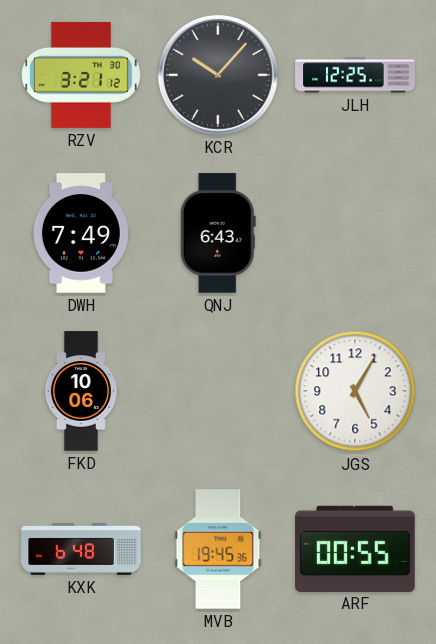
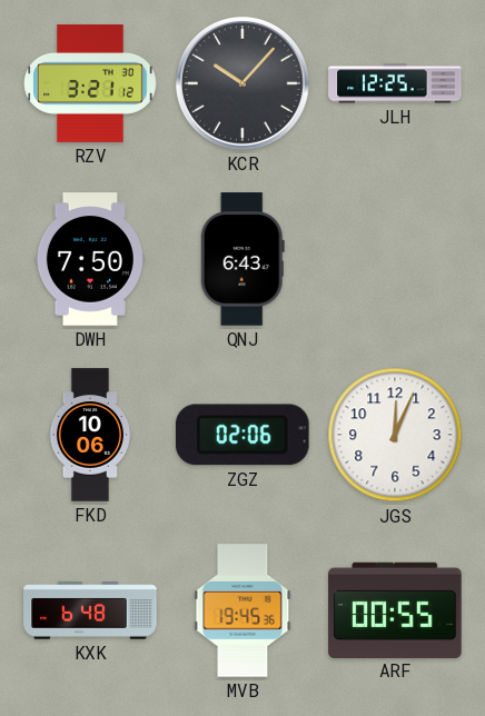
DWH: 7:49 -> 7:50
ZGZ: none -> 02:06
JGS: 5:05 -> 12:04
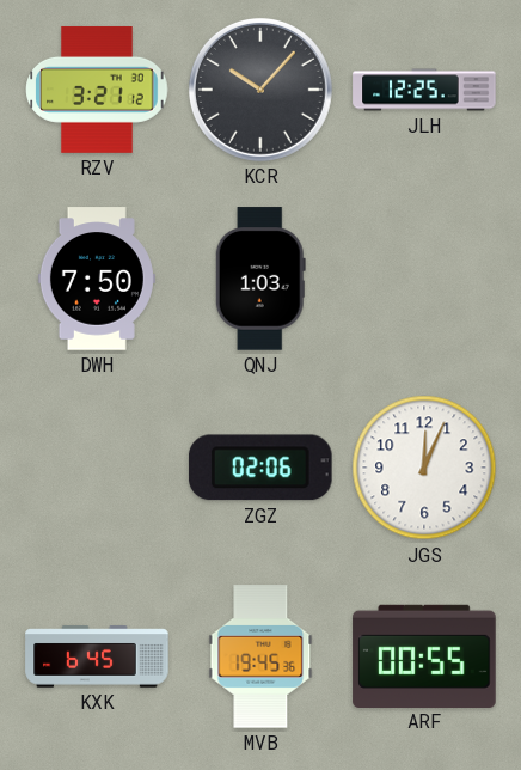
QNJ: 6:43 -> 1:03
FKD: 10:06 -> none
KXK: 6:48 -> 6:45
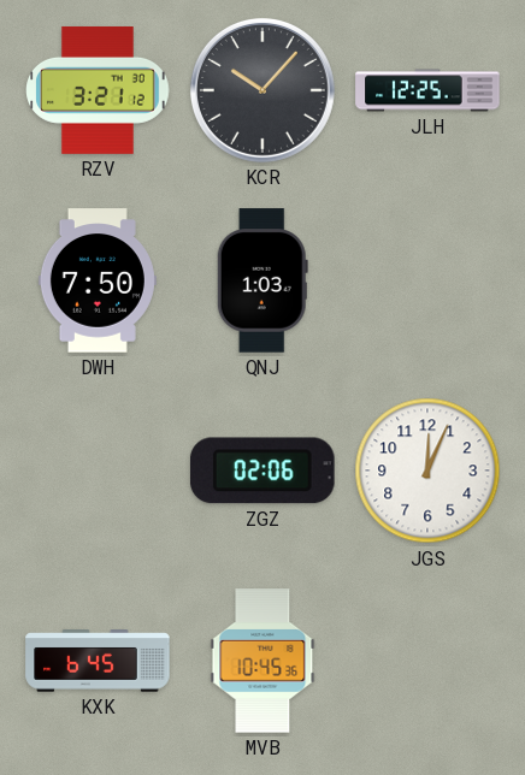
MVB: 19:45 -> 10:45
ARF: 00:55 -> none
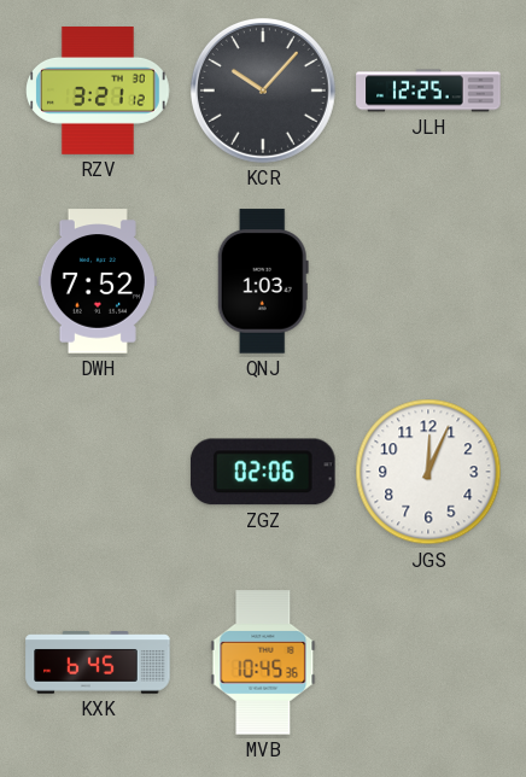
DWH: 7:50 -> 7:52
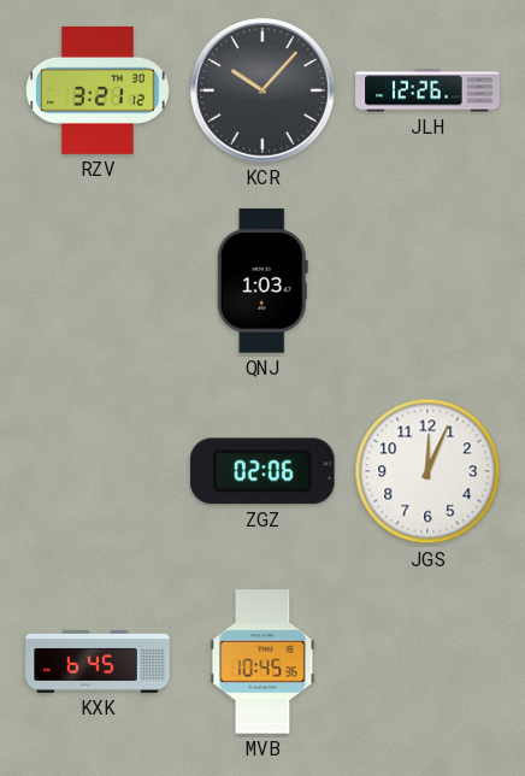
JLH: 12:25 -> 12:26
DWH: 7:52 -> none
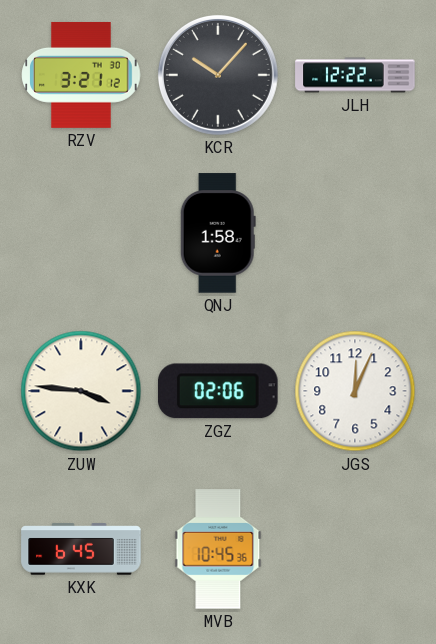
JLH: 12:26 -> 12:22
QNJ: 1:03 -> 1:58
ZUW: none -> 3:46
